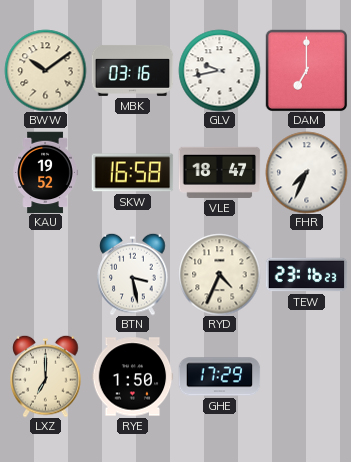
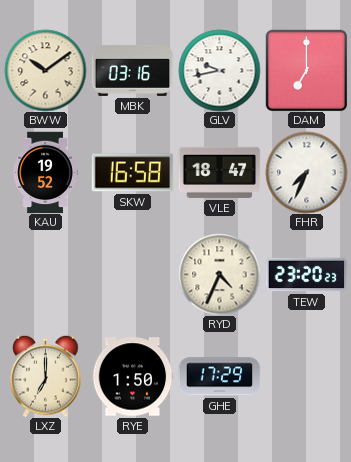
BTN: 3:28 -> none
TEW: 23:16 -> 23:20
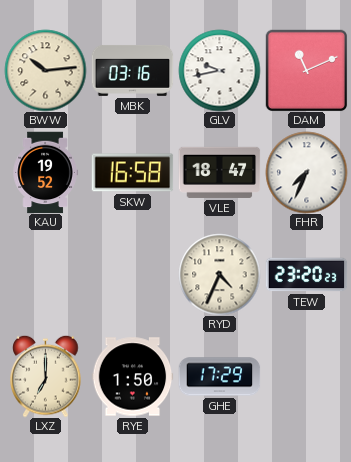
BWW: 10:09 -> 10:14
DAM: 7:00 -> 11:11
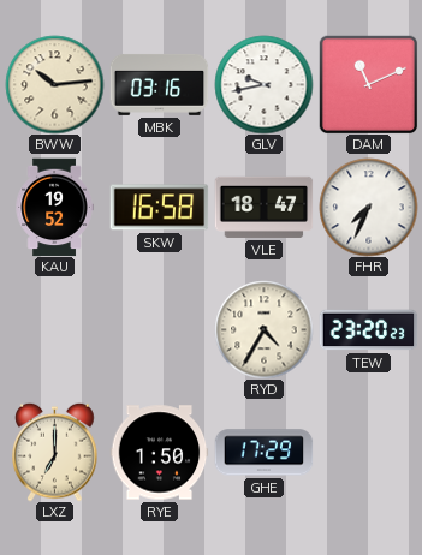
RYD: 4:34 -> 4:35
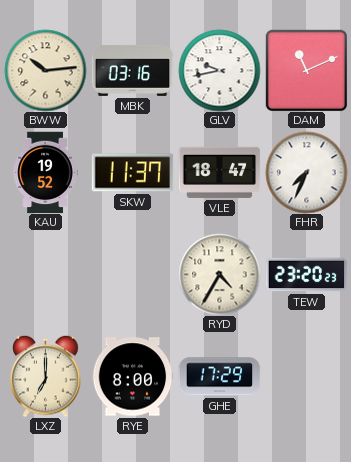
SKW: 16:58 -> 11:37
RYE: 1:50 -> 8:00
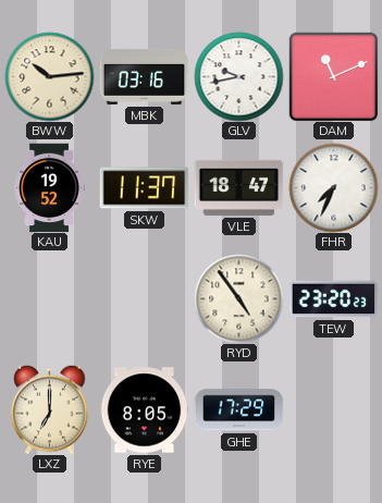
RYD: 4:35 -> 4:54
RYE: 8:00 -> 8:05
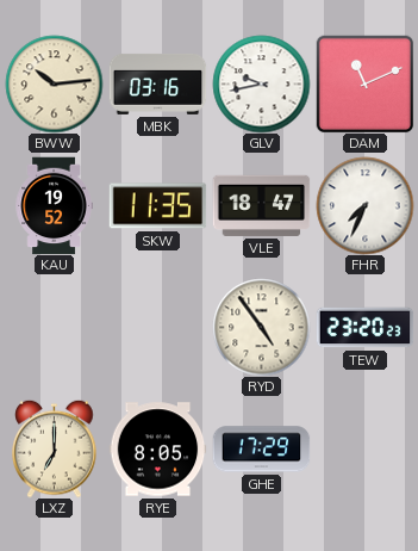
SKW: 11:37 -> 11:35
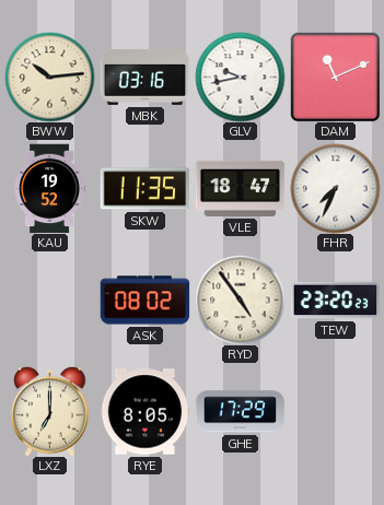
ASK: none -> 08:02
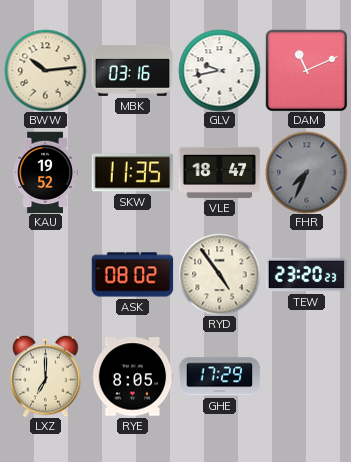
FHR dial: white -> grey
